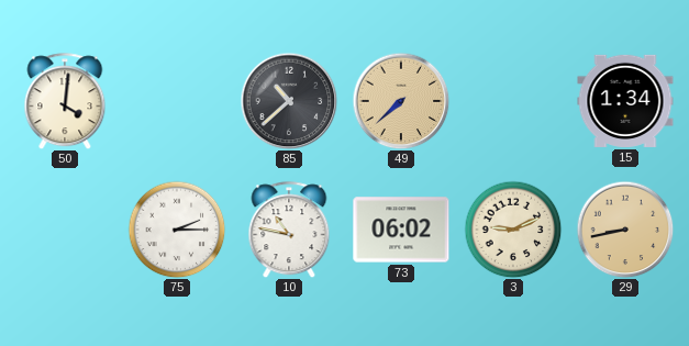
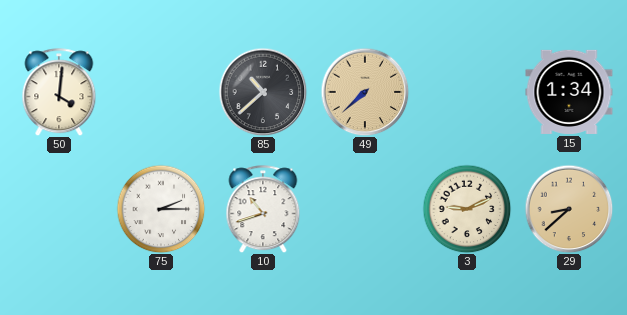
10: 10:47 -> 10:42
73: 06:02 -> none
29: 8:43 -> 8:38
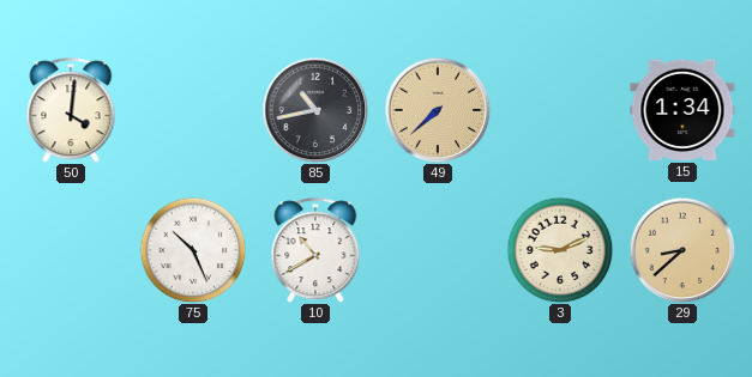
85: 10:38 -> 10:43
75: 2:15 -> 10:26
10: 10:42 -> 10:40
